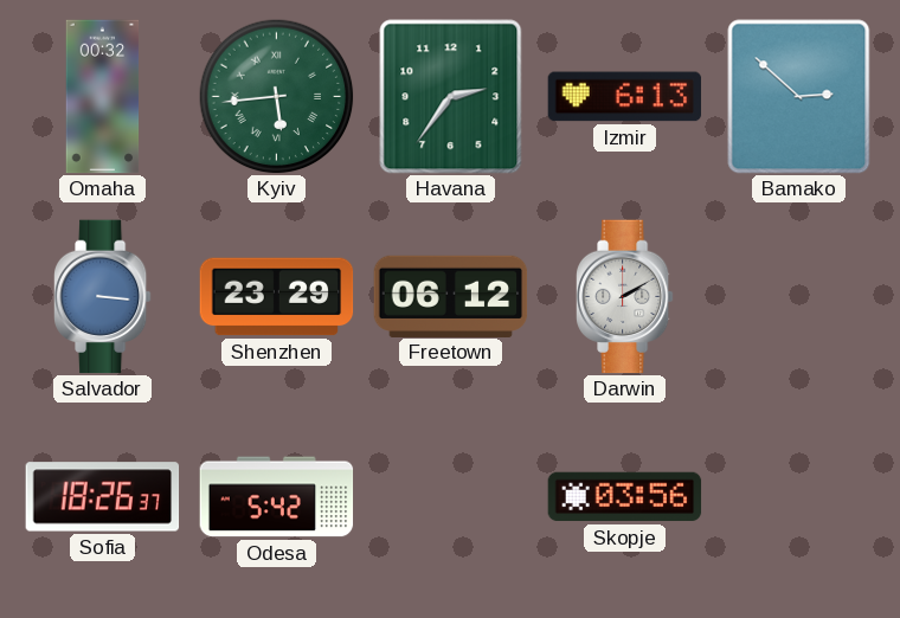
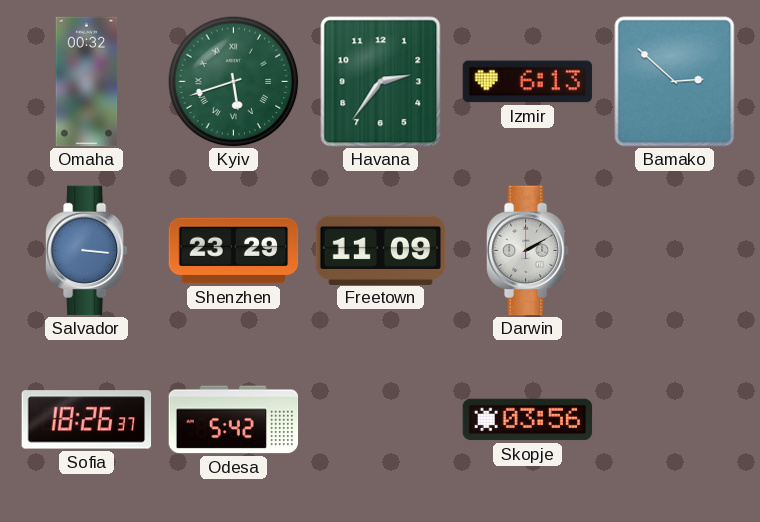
Kyiv: 5:44 -> 5:42
Freetown: 06:12 -> 11:09
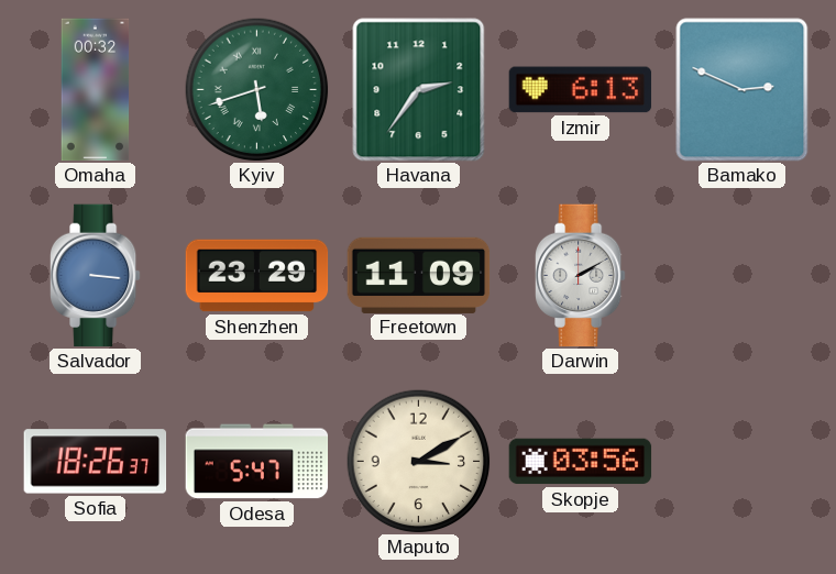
Bamako: 2:52 -> 2:49
Odesa: 5:42 -> 5:47
Maputo: none -> 3:10
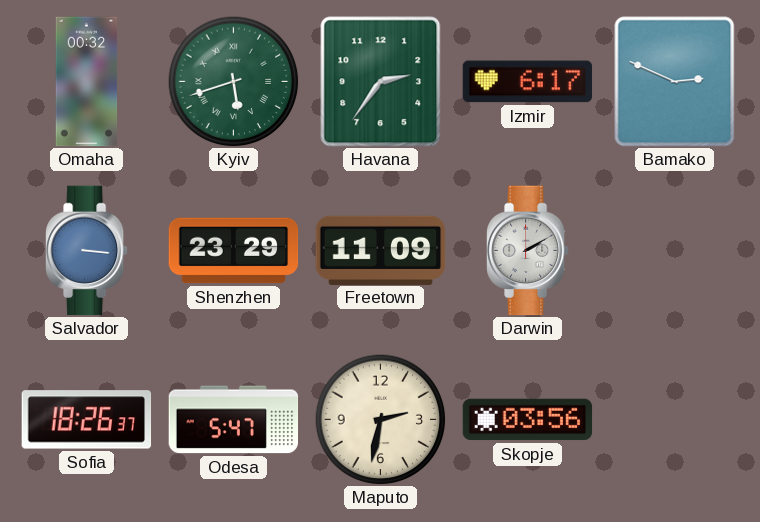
Izmir: 6:13 -> 6:17
Maputo: 3:10 -> 2:32
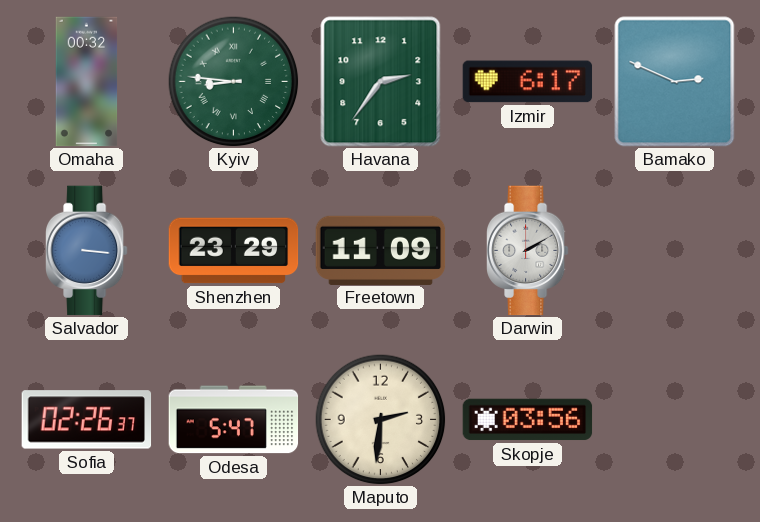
Kyiv: 5:42 -> 8:46
Sofia: 18:26 -> 02:26
Maputo: 2:32 -> 2:31
